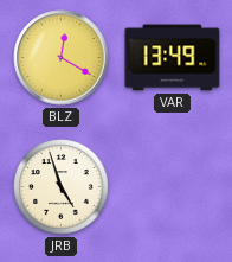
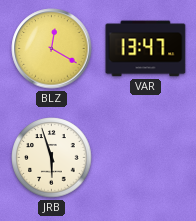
VAR: 13:49 -> 13:47
JRB: 4:57 -> 5:57
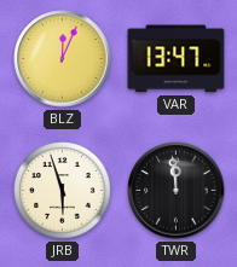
BLZ: 12:20 -> 12:04
TWR: none -> 11:59
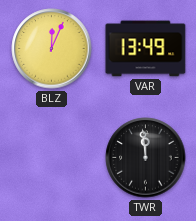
VAR: 13:47 -> 13:49
JRB: 5:57 -> none
